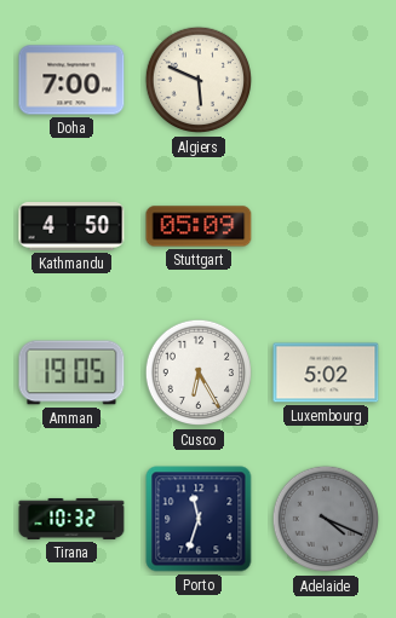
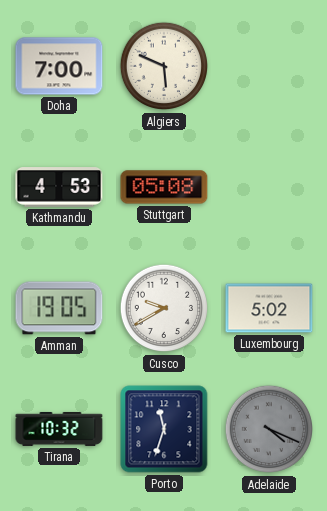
Kathmandu: 4:50 -> 4:53
Stuttgart: 05:09 -> 05:08
Cusco: 6:25 -> 9:40
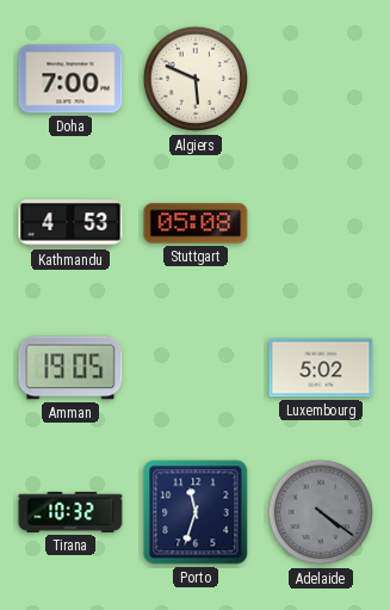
Cusco: 9:40 -> none
Adelaide: 4:19 -> 4:21
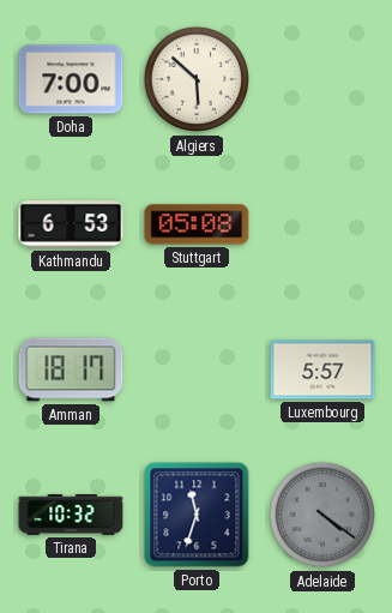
Algiers: 5:49 -> 5:52
Kathmandu: 4:53 -> 6:53
Amman: 19:05 -> 18:17
Luxembourg: 5:02 -> 5:57
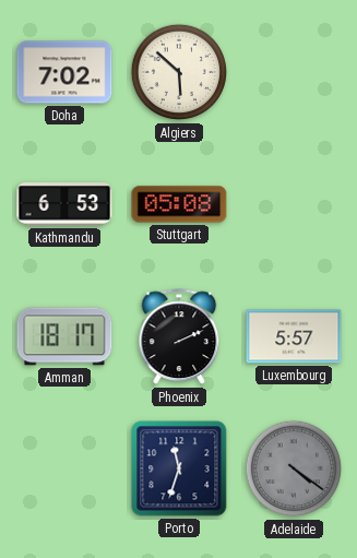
Doha: 7:00 -> 7:02
Phoenix: none -> 2:11
Tirana: 10:32 -> none
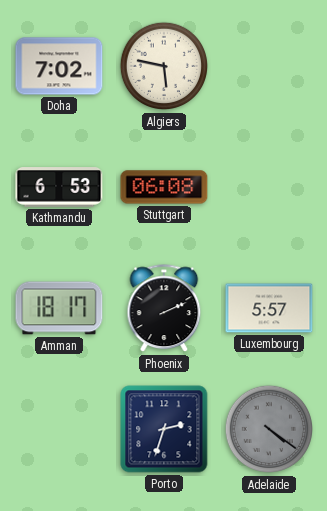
Algiers: 5:52 -> 5:47
Stuttgart: 05:08 -> 06:08
Porto: 11:33 -> 2:33
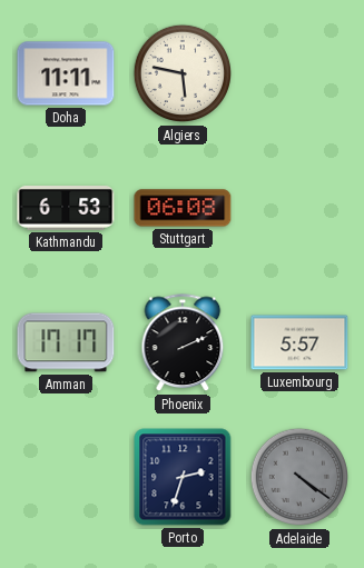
Doha: 7:02 -> 11:11
Amman: 18:17 -> 17:17
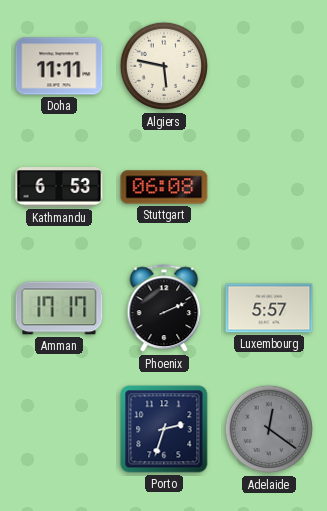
Adelaide: 4:21 -> 12:21
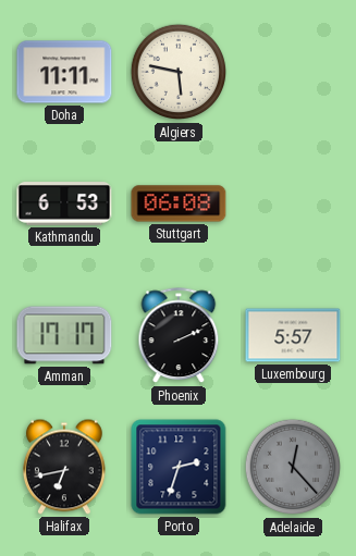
Halifax: none -> 6:43
Adelaide: 12:21 -> 12:23
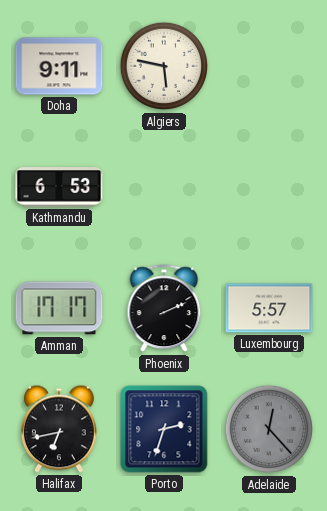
Doha: 11:11 -> 9:11
Stuttgart: 06:08 -> none
